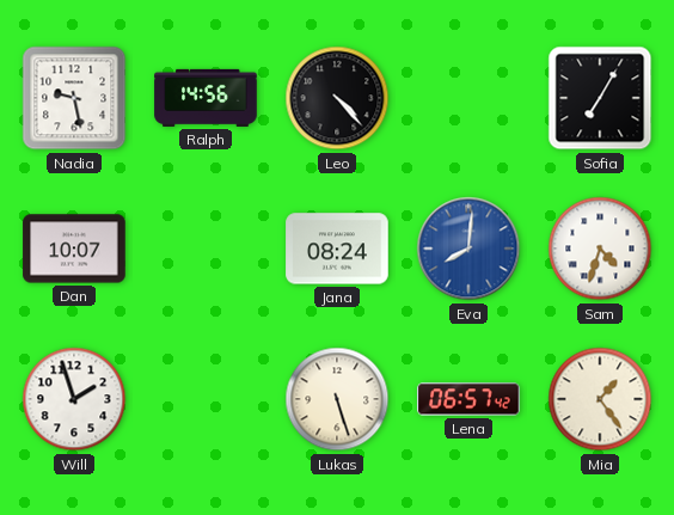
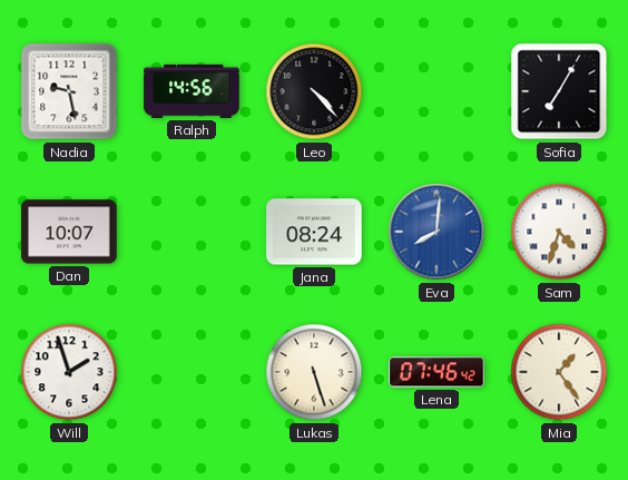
Lena: 06:57 -> 07:46
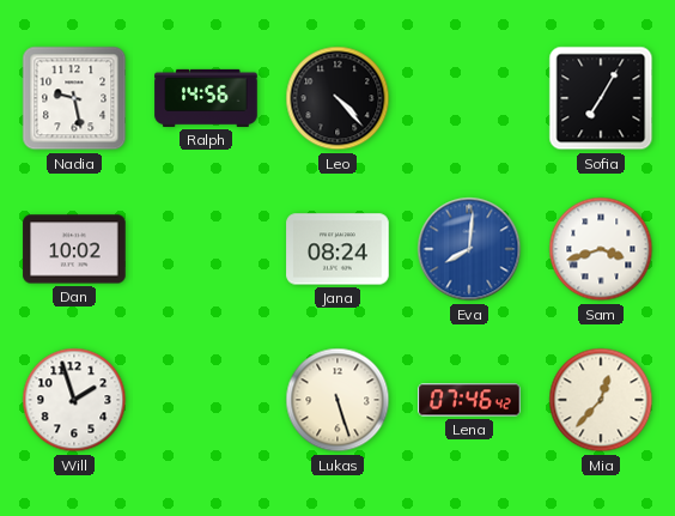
Dan: 10:07 -> 10:02
Sam: 4:33 -> 3:42
Mia: 1:24 -> 12:37
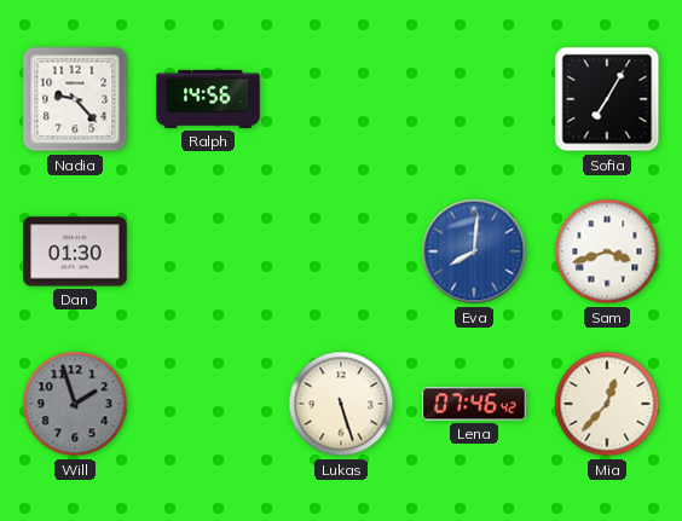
Nadia: 9:28 -> 9:23
Leo: 4:23 -> none
Dan: 10:02 -> 01:30
Jana: 08:24 -> none
Will dial: white -> grey
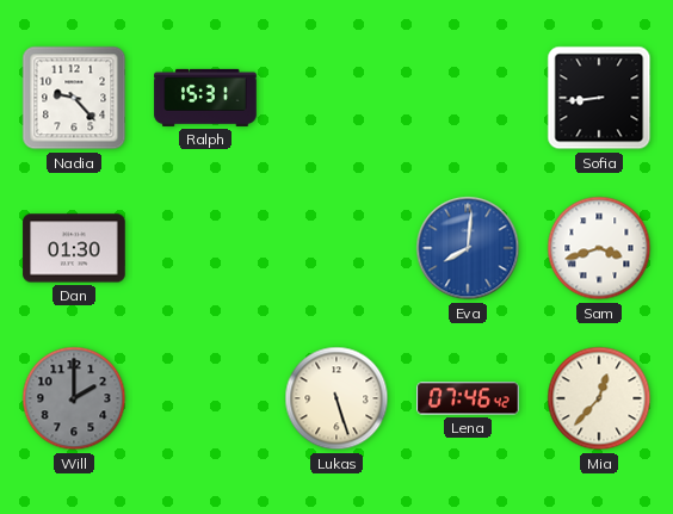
Ralph: 14:56 -> 15:31
Sofia: 7:05 -> 8:44
Will: 1:57 -> 2:00
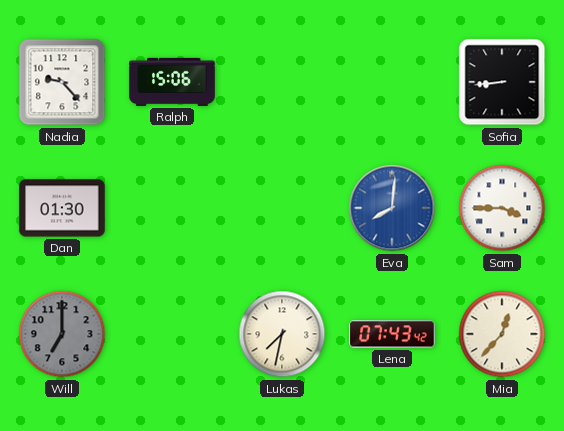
Ralph: 15:31 -> 15:06
Sam: 3:42 -> 3:45
Will: 2:00 -> 7:00
Lukas: 5:27 -> 7:32
Lena: 07:46 -> 07:43
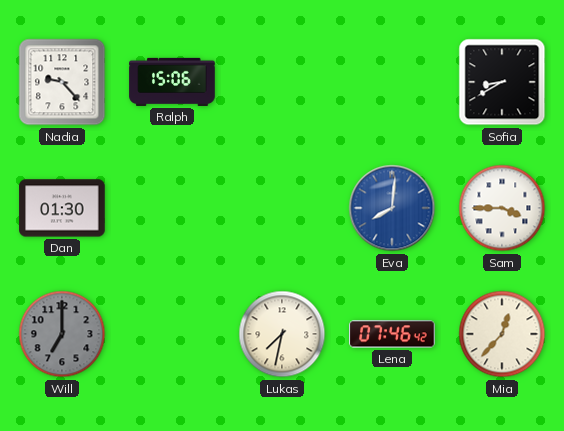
Sofia: 8:44 -> 8:40
Lena: 07:43 -> 07:46
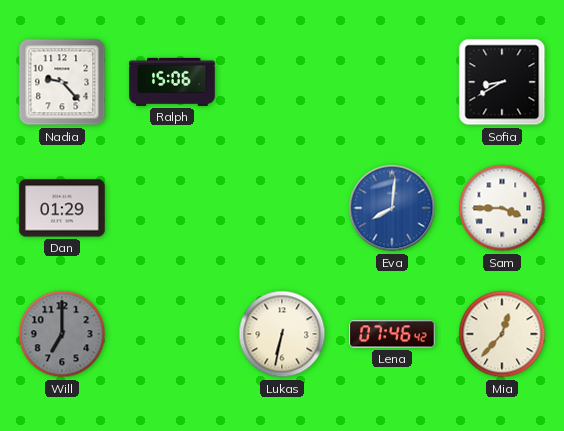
Dan: 01:30 -> 01:29
Lukas: 7:32 -> 6:32
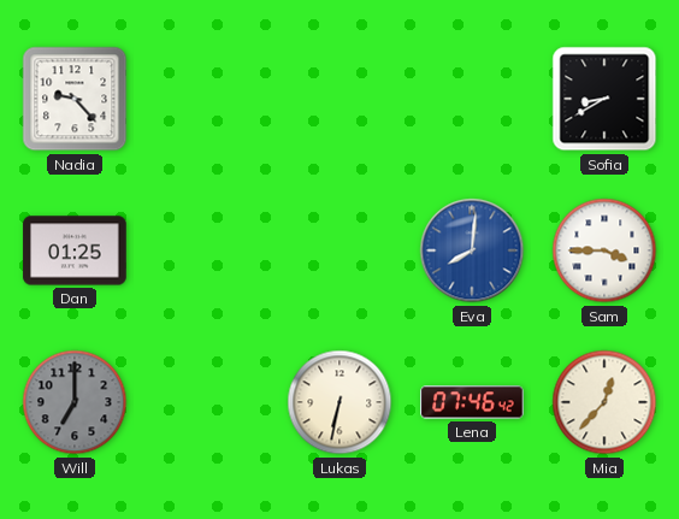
Ralph: 15:06 -> none
Dan: 01:29 -> 01:25
